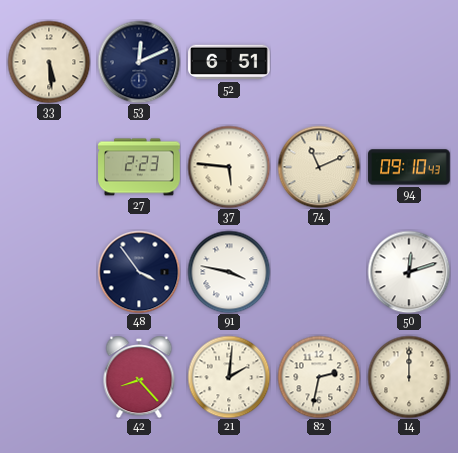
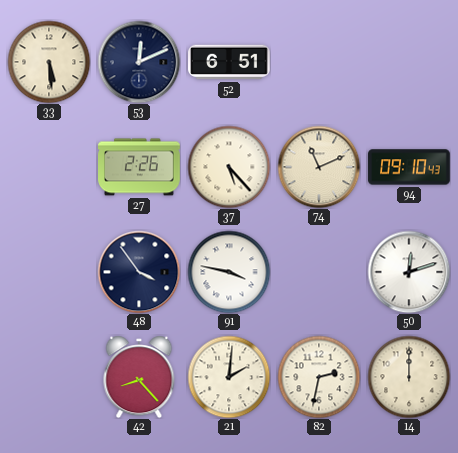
27: 2:23 -> 2:26
37: 5:46 -> 5:23
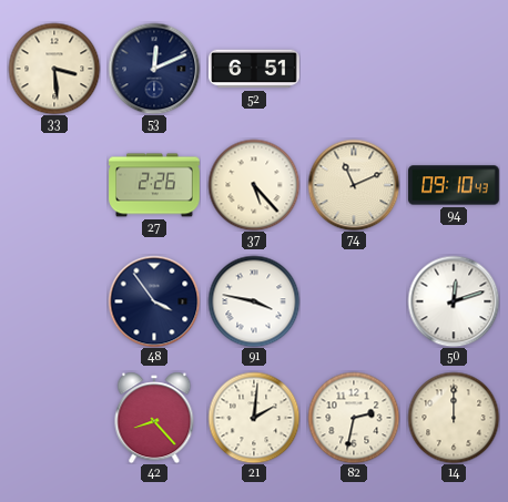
33: 5:29 -> 3:29
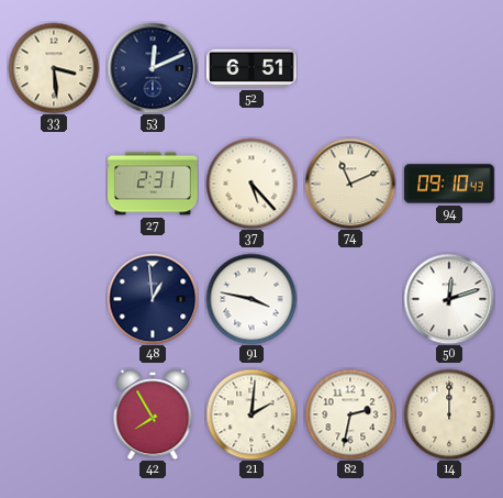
27: 2:26 -> 2:31
48: 3:54 -> 12:59
42: 8:23 -> 7:55
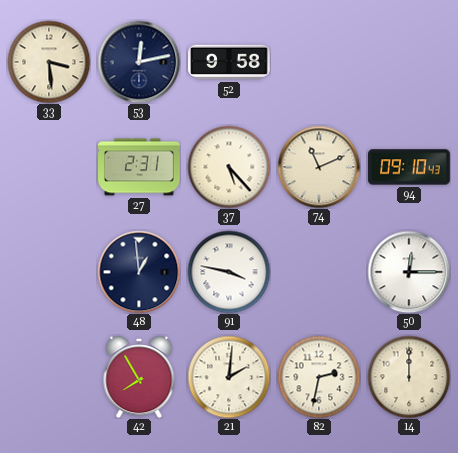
53: 12:11 -> 12:13
52: 6:51 -> 9:58
50: 12:12 -> 12:15
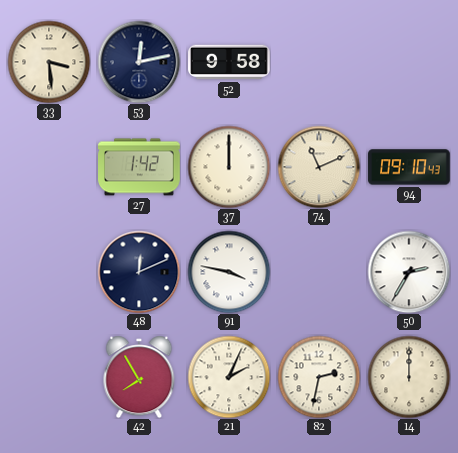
27: 2:31 -> 1:42
37: 5:23 -> 12:00
48: 12:59 -> 12:11
50: 12:15 -> 2:35
21: 2:01 -> 2:04
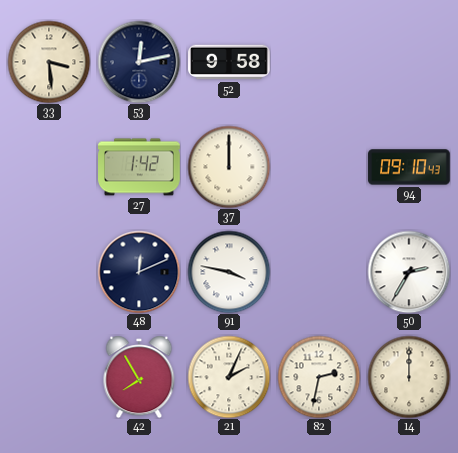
74: 11:11 -> none
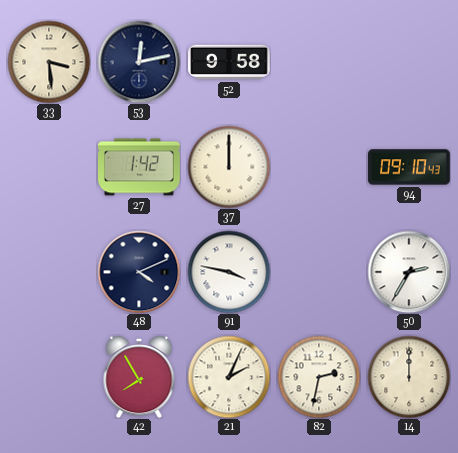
48: 12:11 -> 4:11
